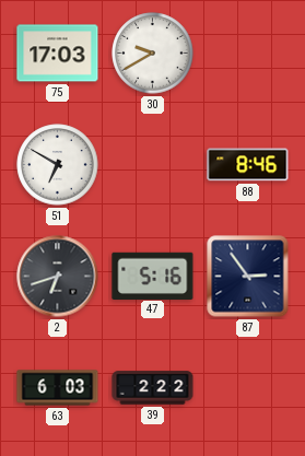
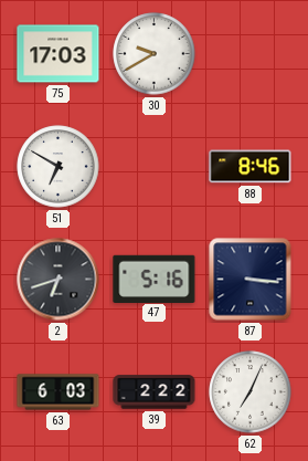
87: 2:54 -> 3:16
62: none -> 7:04
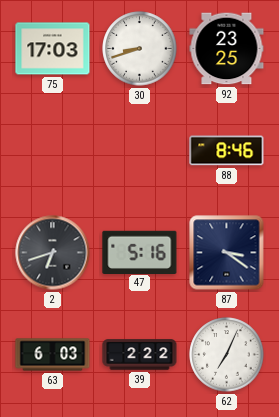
30: 9:40 -> 8:42
92: none -> 23:25
51: 6:50 -> none
87: 3:16 -> 3:21
